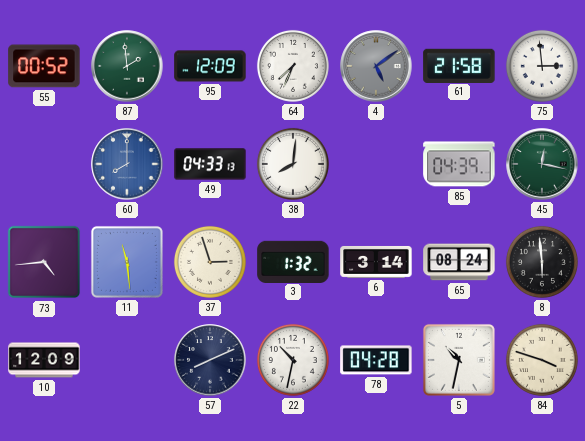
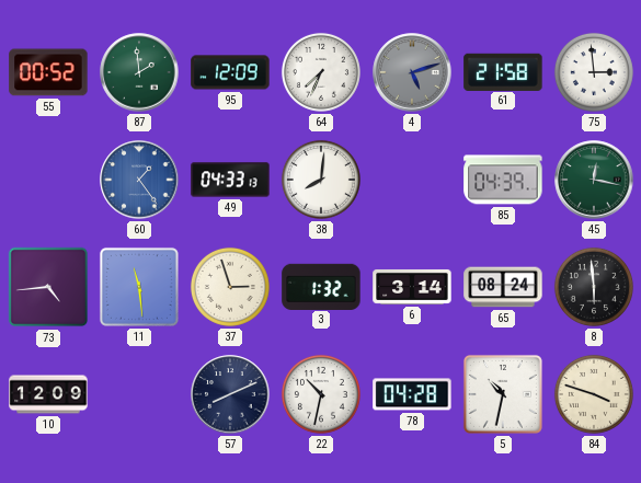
4: 5:09 -> 5:12
60: 8:00 -> 1:24
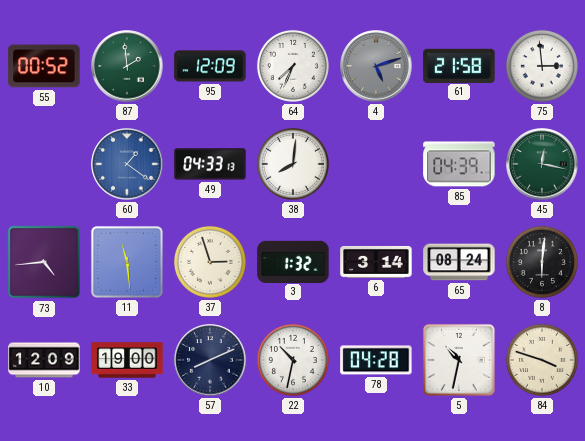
60: 1:24 -> 1:21
8: 5:59 -> 6:01
33: none -> 19:00
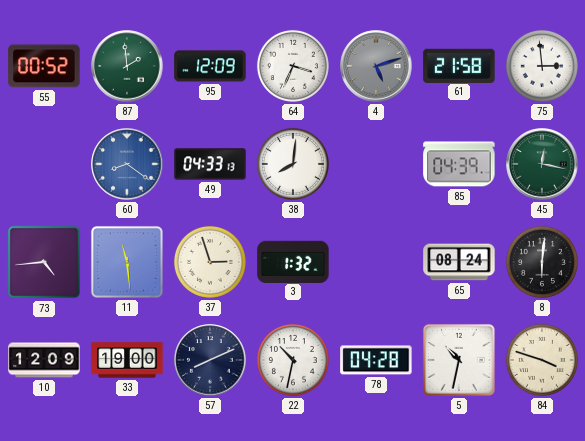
64: 7:34 -> 3:34
60: 1:21 -> 8:21
6: 3:14 -> none
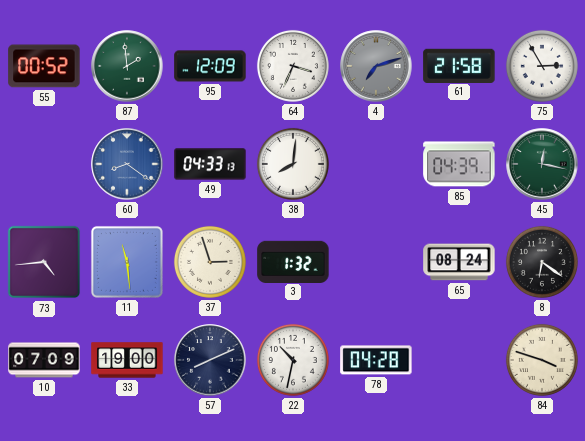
4: 5:12 -> 7:12
75: 2:59 -> 2:55
8: 6:01 -> 6:21
10: 12:09 -> 07:09
5: 10:32 -> none
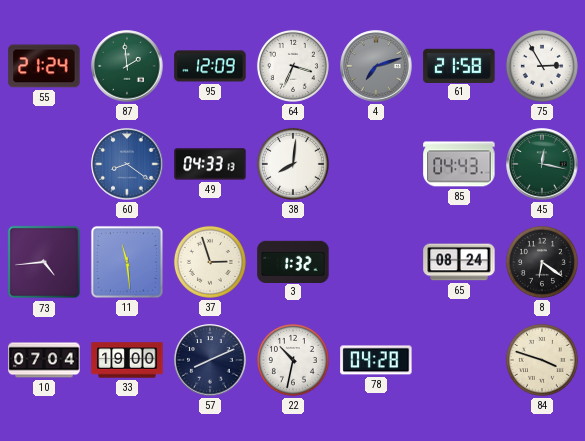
55: 00:52 -> 21:24
85: 04:39 -> 04:43
10: 07:09 -> 07:04
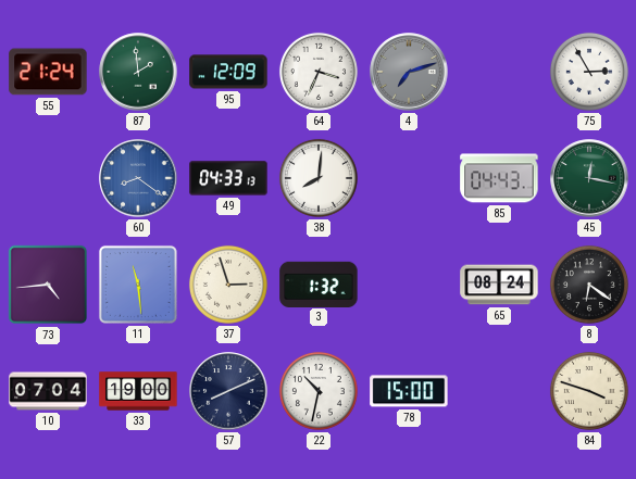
61: 21:58 -> none
78: 04:28 -> 15:00
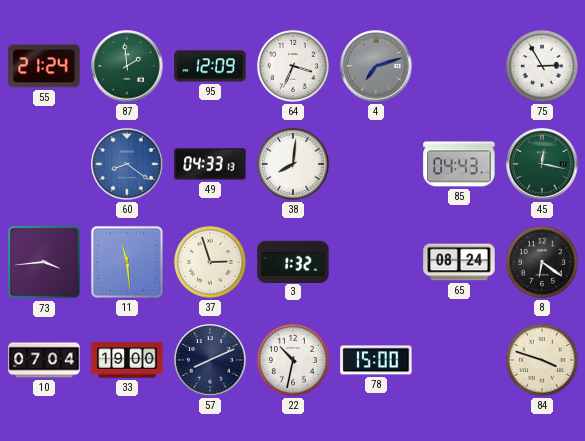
73: 4:44 -> 3:44
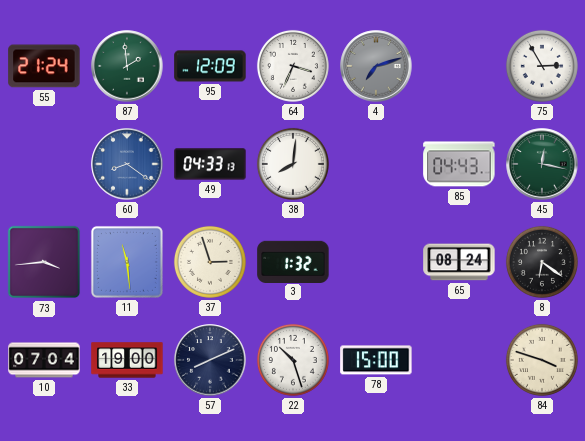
22: 10:32 -> 10:27
